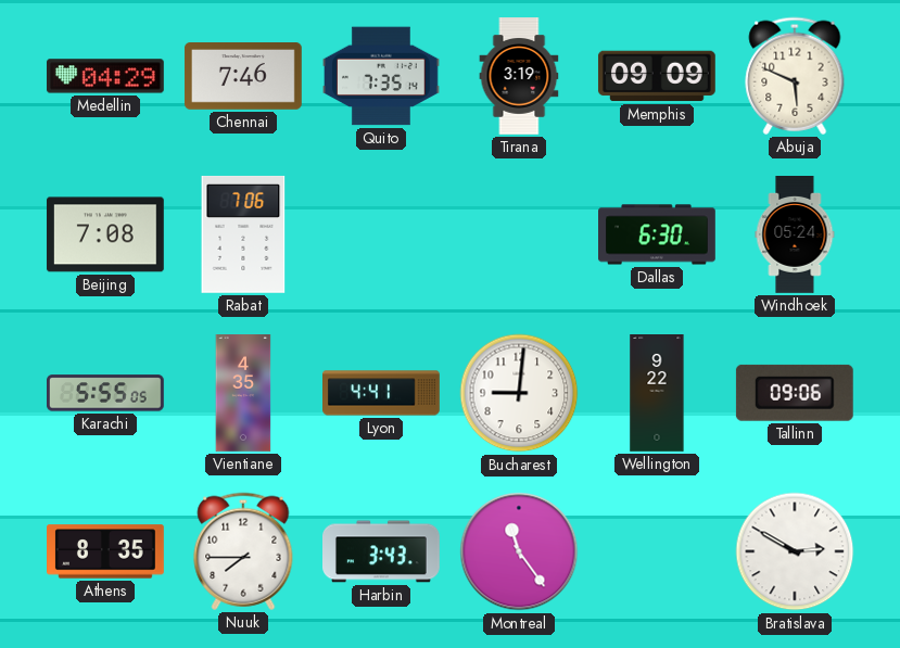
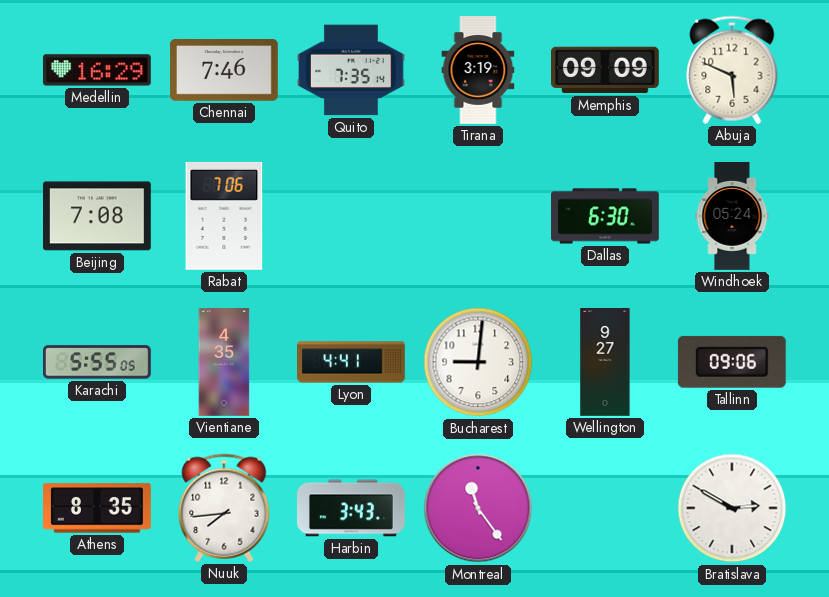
Medellin: 04:29 -> 16:29
Wellington: 9:22 -> 9:27
Nuuk: 7:45 -> 7:44
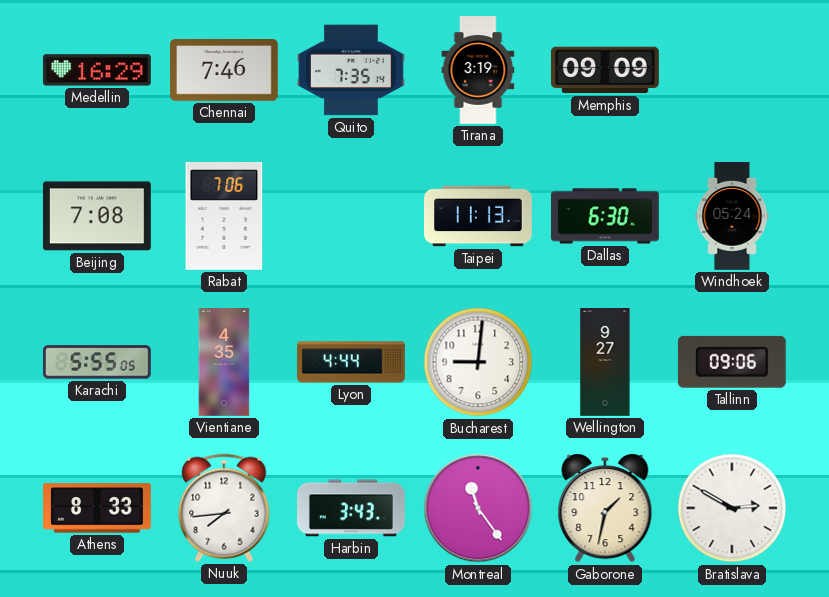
Abuja: 5:49 -> none
Taipei: none -> 11:13
Lyon: 4:41 -> 4:44
Athens: 8:35 -> 8:33
Gaborone: none -> 1:32
